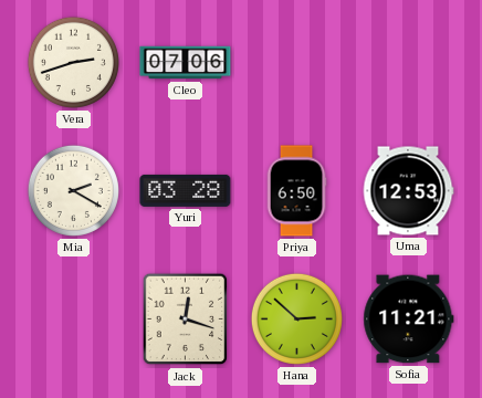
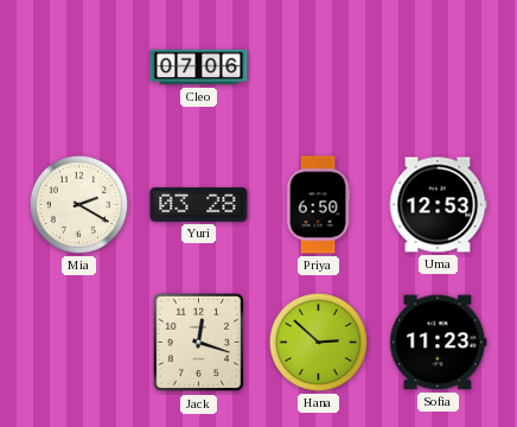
Vera: 2:42 -> none
Sofia: 11:21 -> 11:23
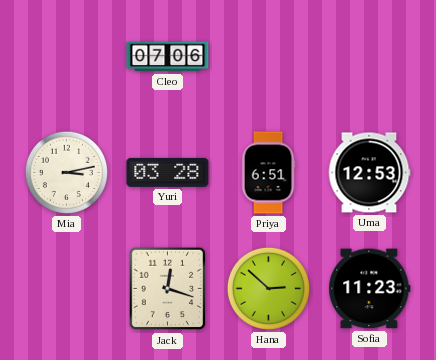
Mia: 2:20 -> 3:13
Priya: 6:50 -> 6:51
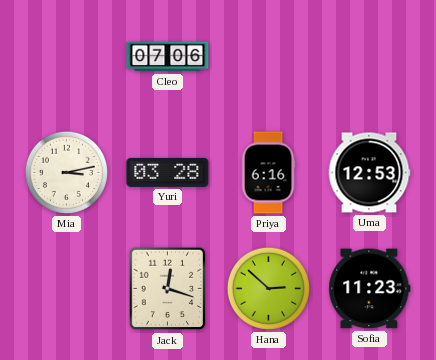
Priya: 6:51 -> 6:16
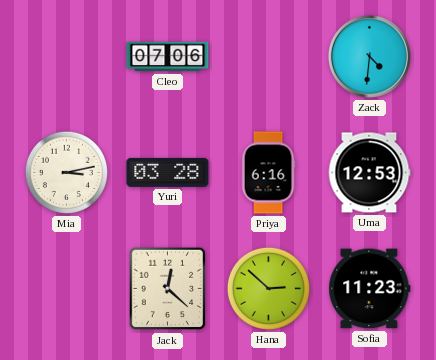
Zack: none -> 4:31
Jack: 12:18 -> 12:22
